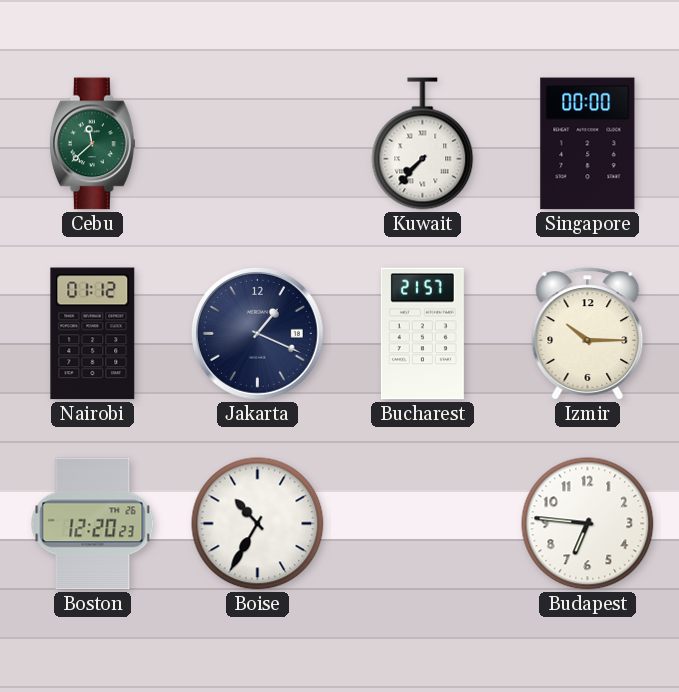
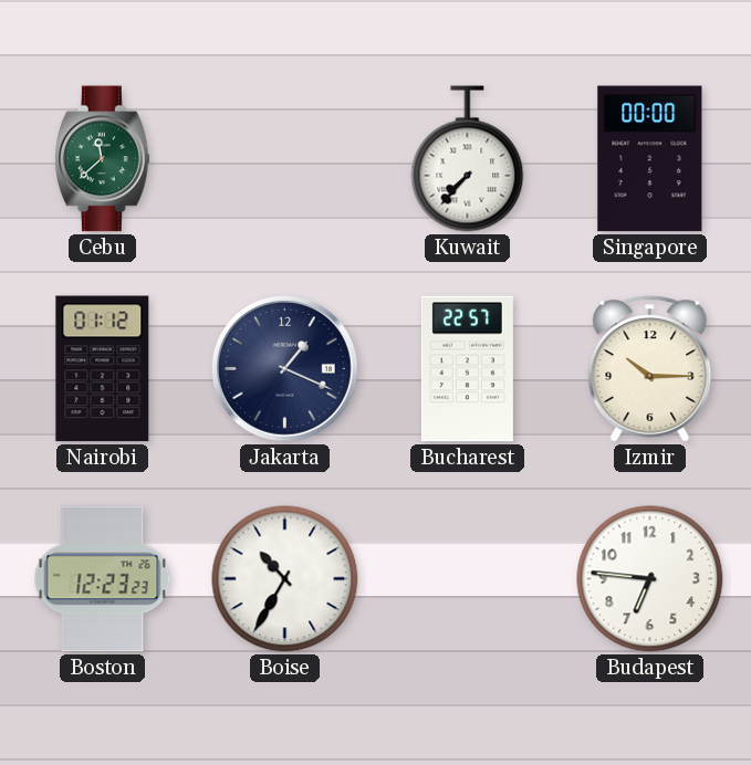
Bucharest: 21:57 -> 22:57
Boston: 12:20 -> 12:23
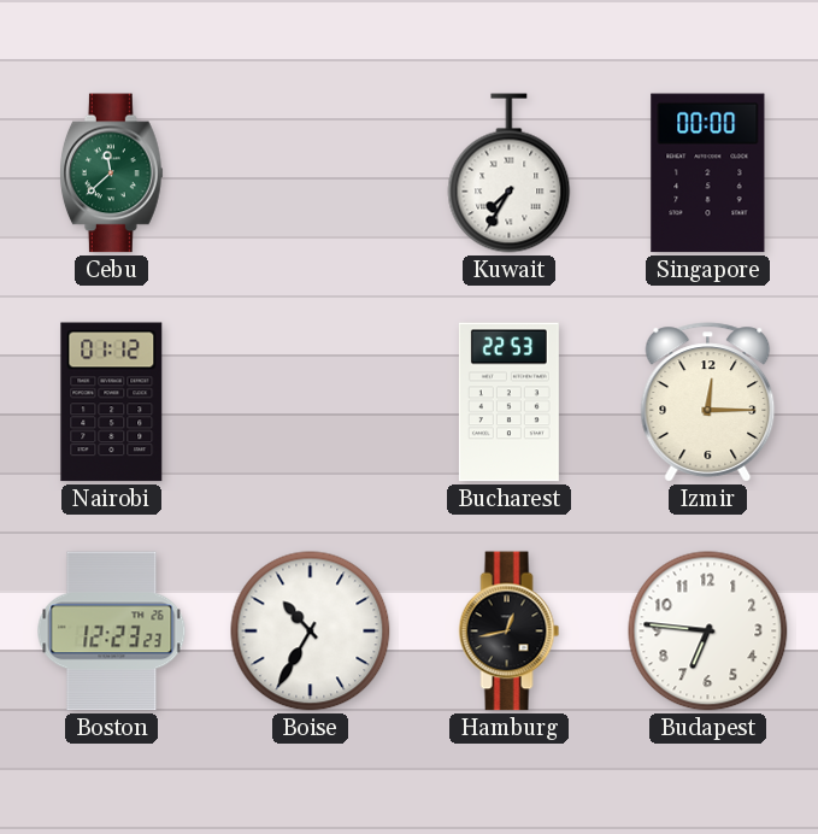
Kuwait: 7:37 -> 7:35
Jakarta: 1:19 -> none
Bucharest: 22:57 -> 22:53
Izmir: 10:15 -> 12:15
Hamburg: none -> 12:43
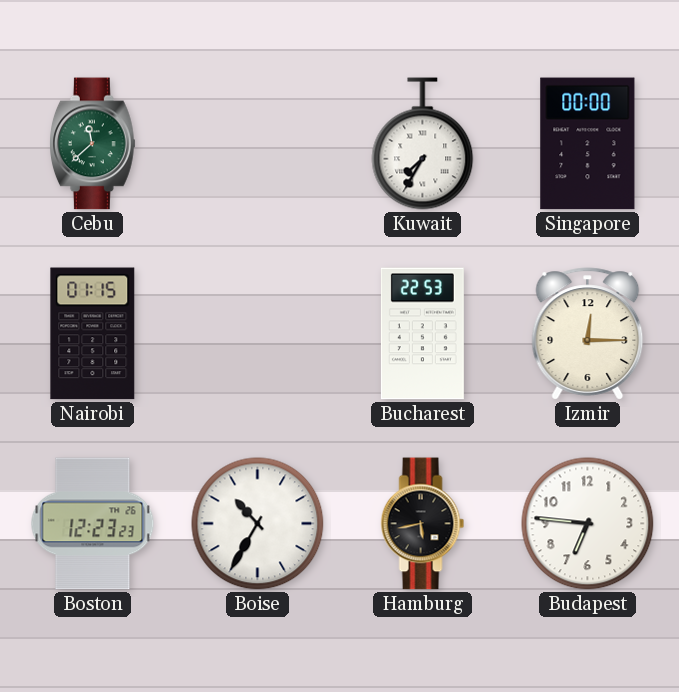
Nairobi: 01:12 -> 01:15
Hamburg: 12:43 -> 5:43
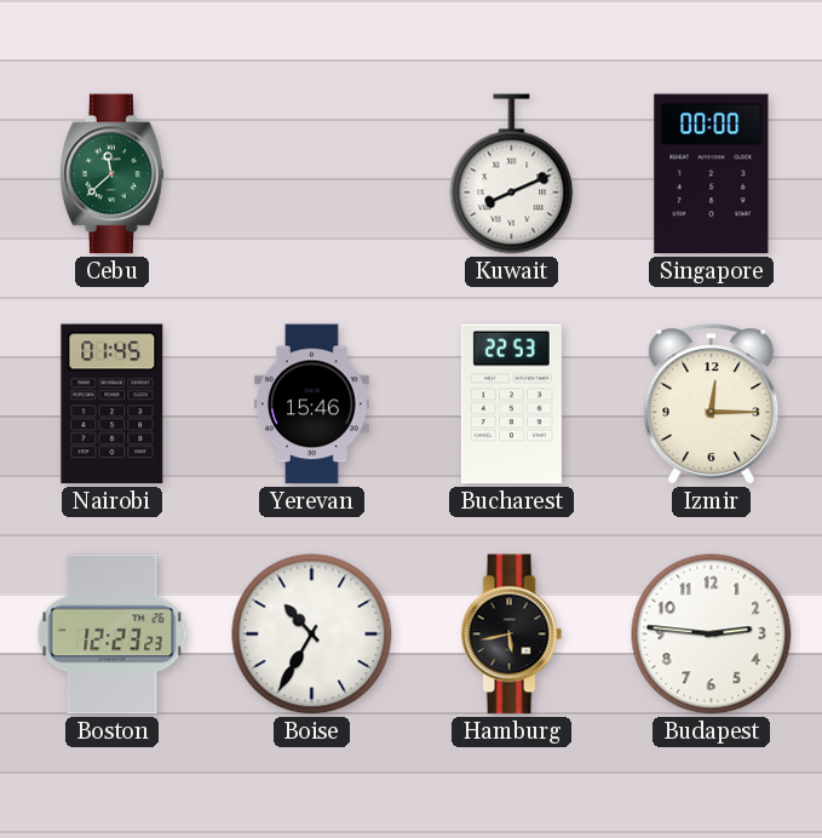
Kuwait: 7:35 -> 8:11
Nairobi: 01:15 -> 01:45
Yerevan: none -> 15:46
Budapest: 6:46 -> 2:46
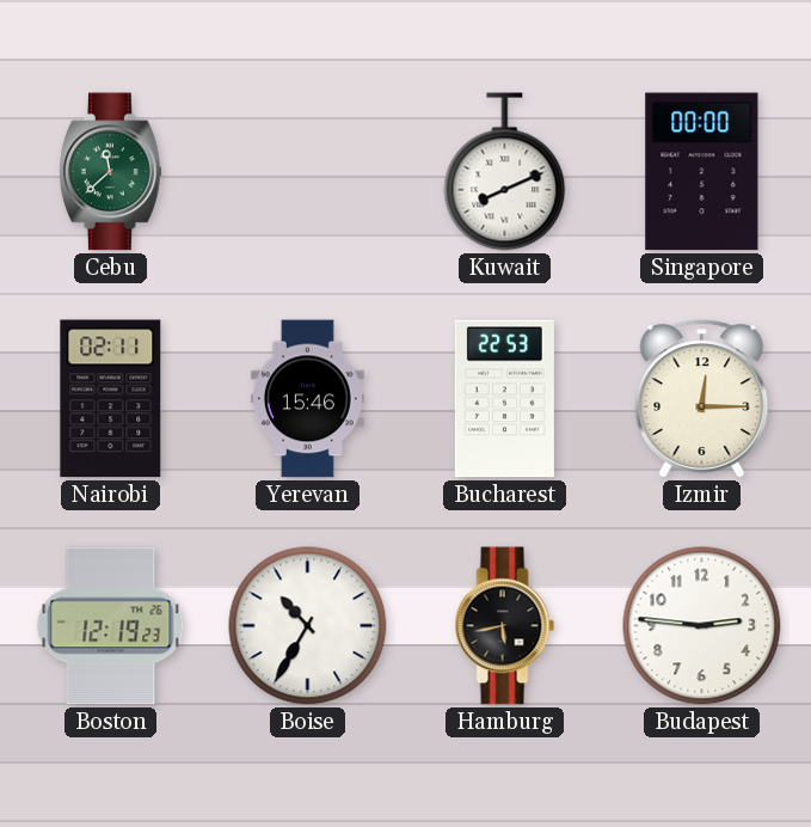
Nairobi: 01:45 -> 02:11
Boston: 12:23 -> 12:19
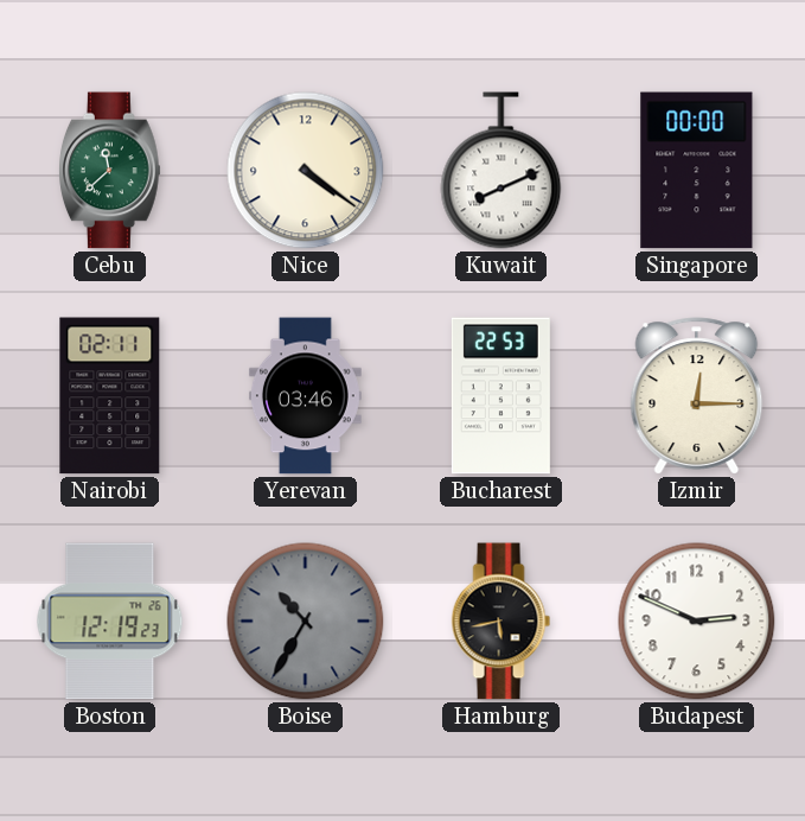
Nice: none -> 4:21
Yerevan: 15:46 -> 03:46
Boise dial: white -> grey
Budapest: 2:46 -> 2:49
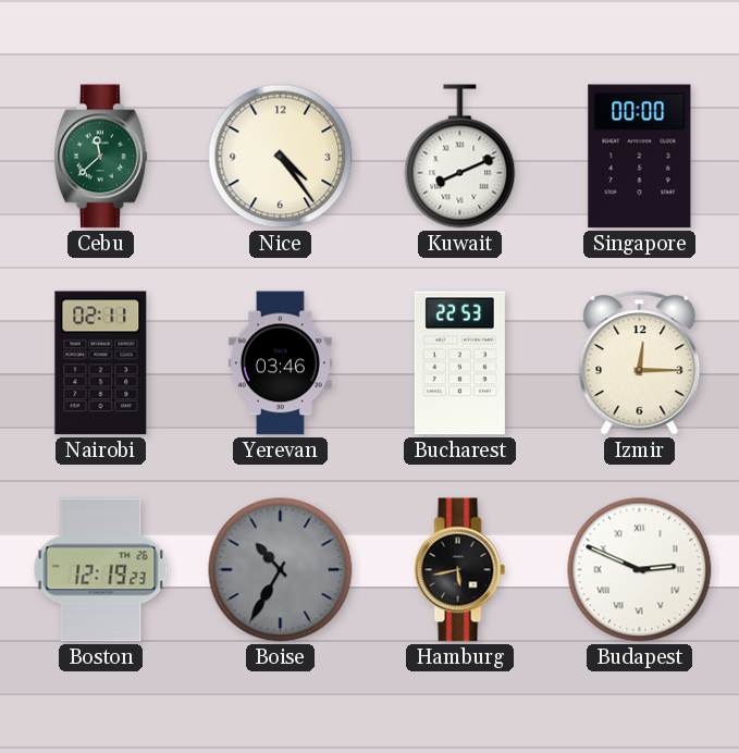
Nice: 4:21 -> 4:24
Budapest numerals: Arabic -> Roman
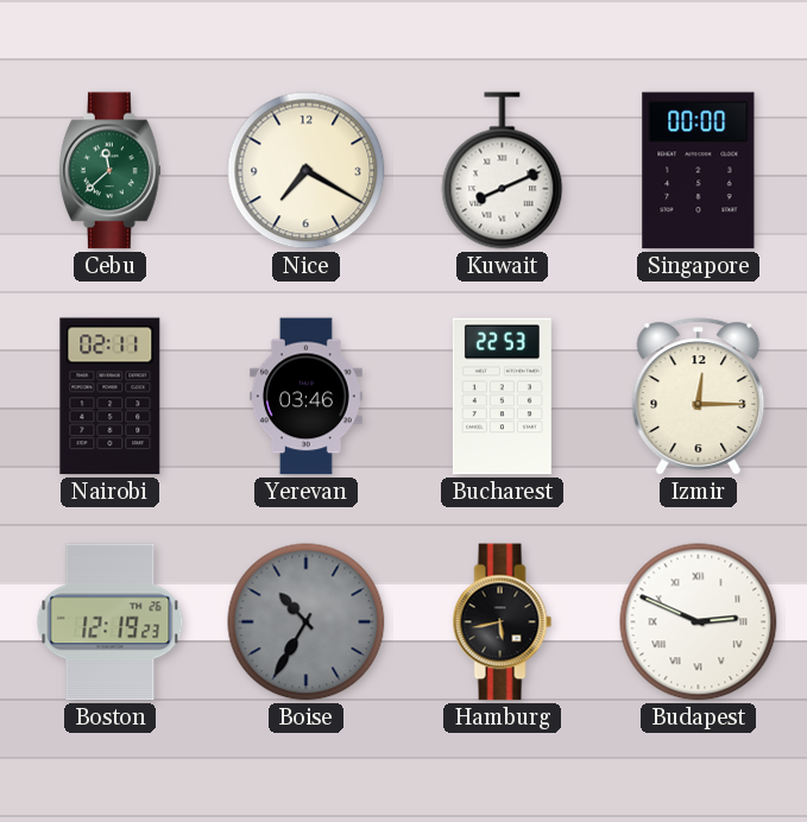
Nice: 4:24 -> 7:20
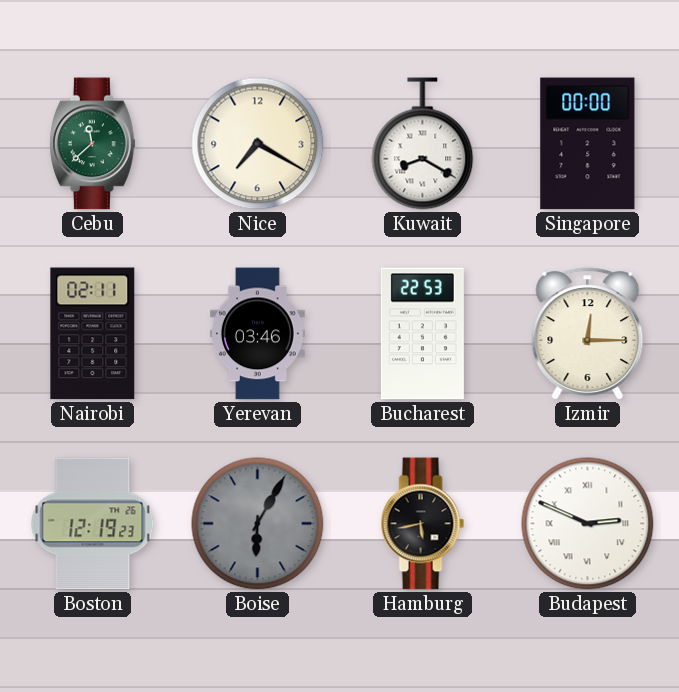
Kuwait: 8:11 -> 8:20
Boise: 10:35 -> 6:05
